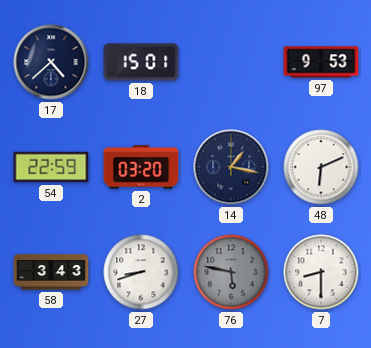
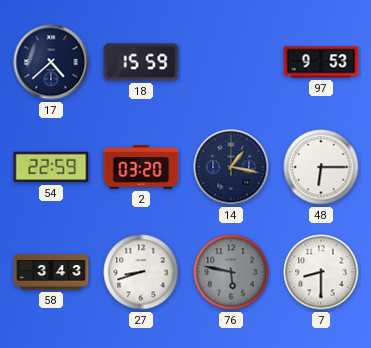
18: 15:01 -> 15:59
48: 6:11 -> 6:15
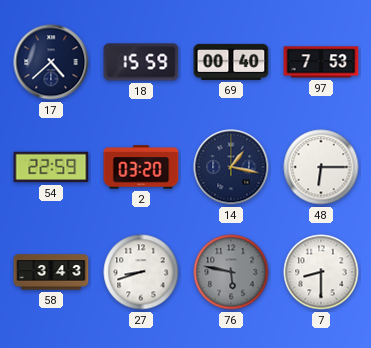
69: none -> 00:40
97: 9:53 -> 7:53
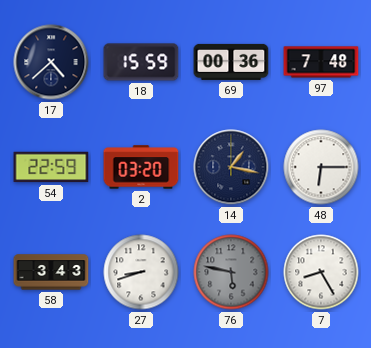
69: 00:40 -> 00:36
97: 7:53 -> 7:48
7: 8:30 -> 8:25
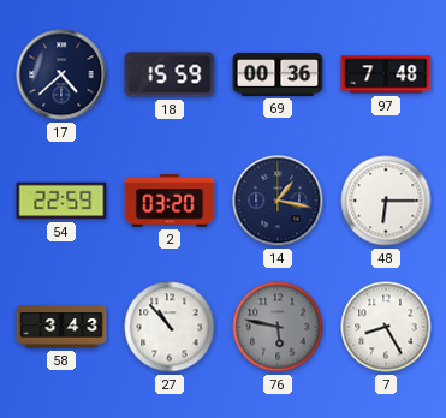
27: 8:42 -> 10:53
